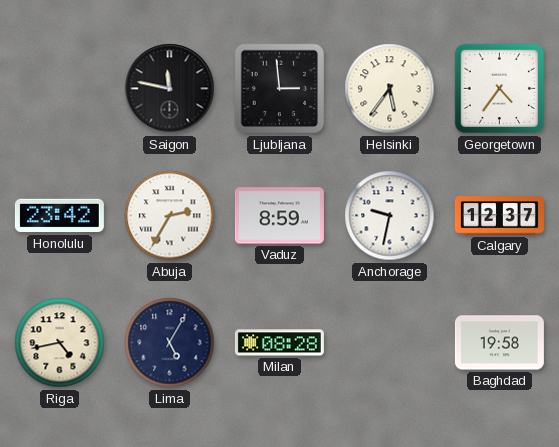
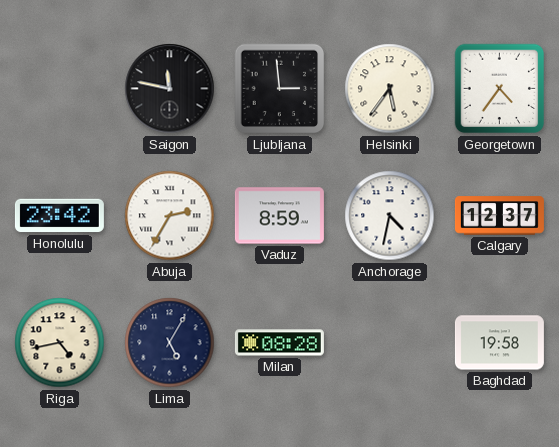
Anchorage: 9:32 -> 4:32
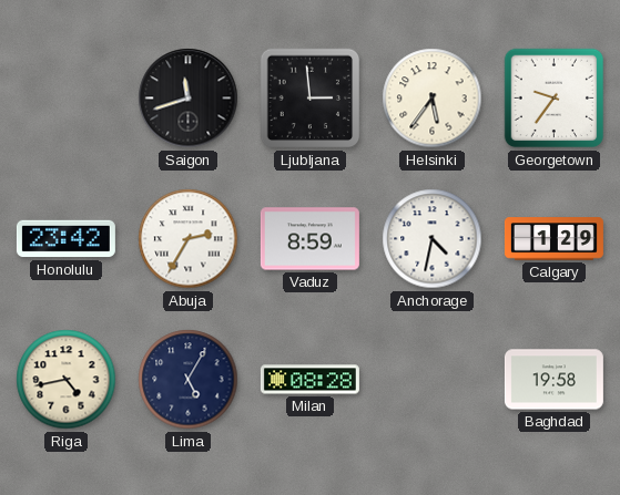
Saigon: 11:47 -> 11:42
Georgetown: 4:36 -> 9:36
Calgary: 12:37 -> 1:29
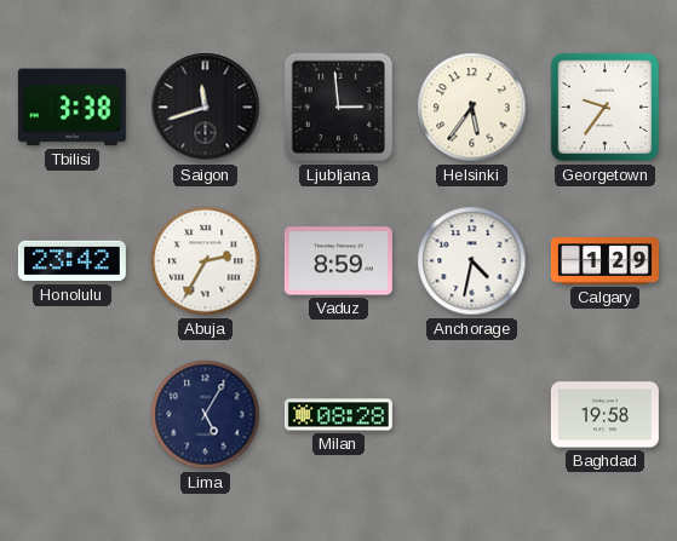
Tbilisi: none -> 3:38
Riga: 4:43 -> none
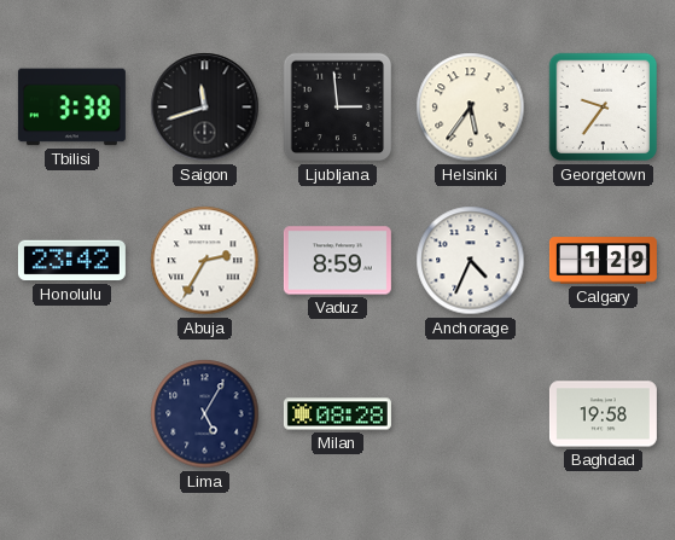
Anchorage: 4:32 -> 4:34
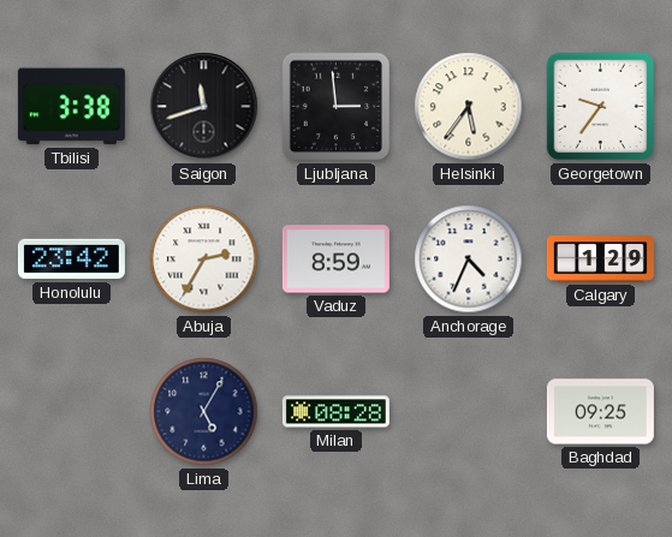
Baghdad: 19:58 -> 09:25
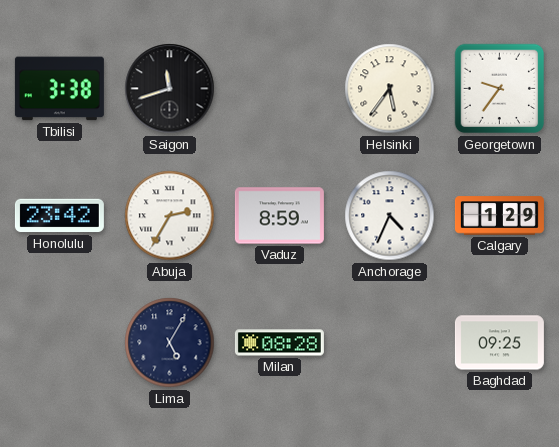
Ljubljana: 2:59 -> none
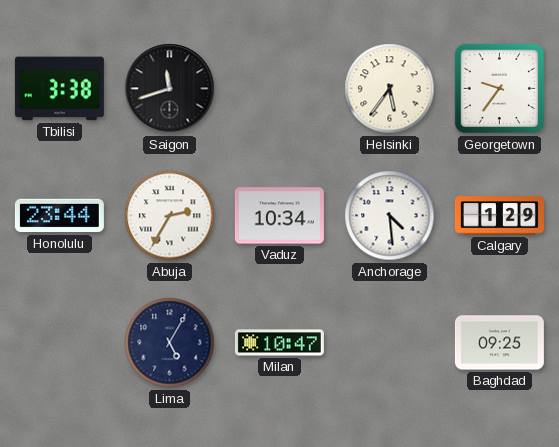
Honolulu: 23:42 -> 23:44
Vaduz: 8:59 -> 10:34
Anchorage: 4:34 -> 4:29
Milan: 08:28 -> 10:47
